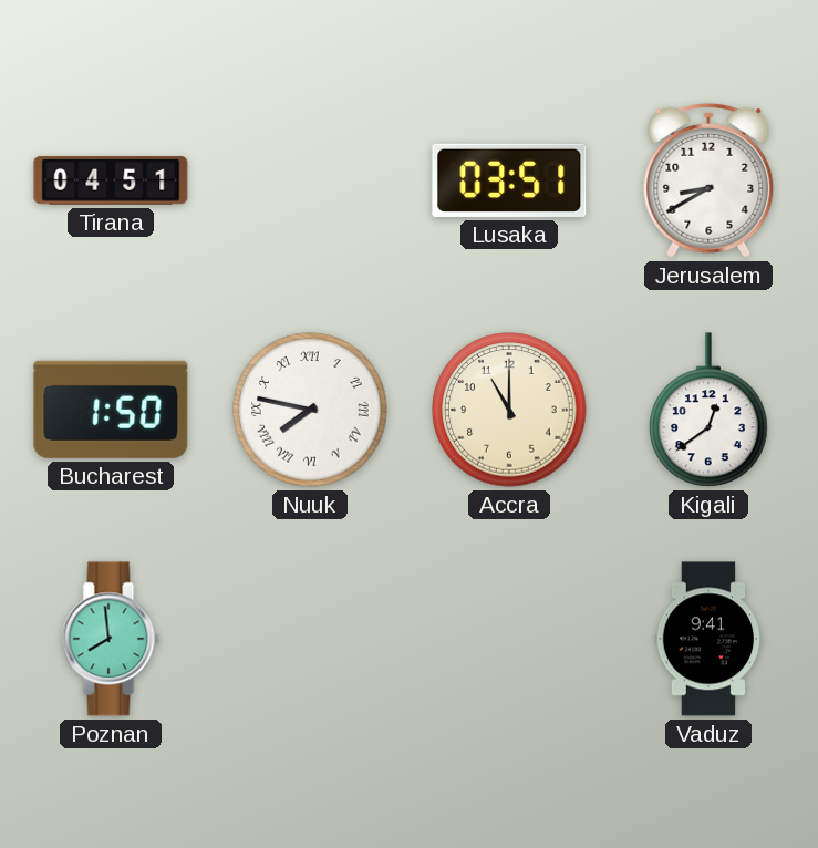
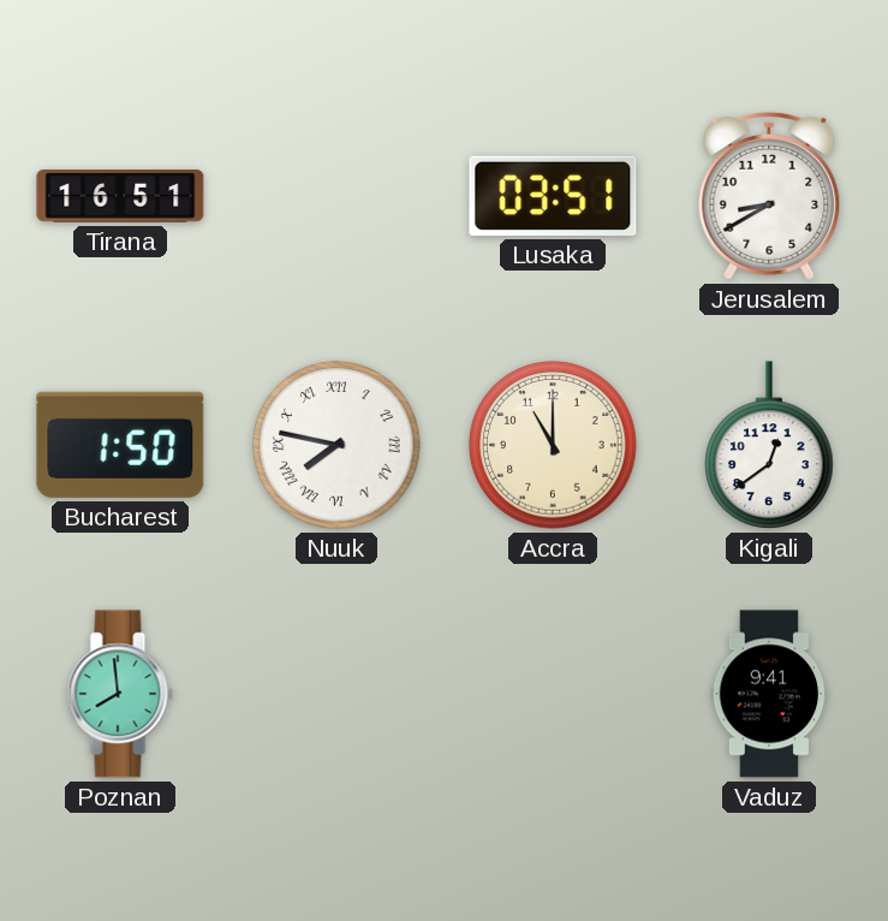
Tirana: 04:51 -> 16:51
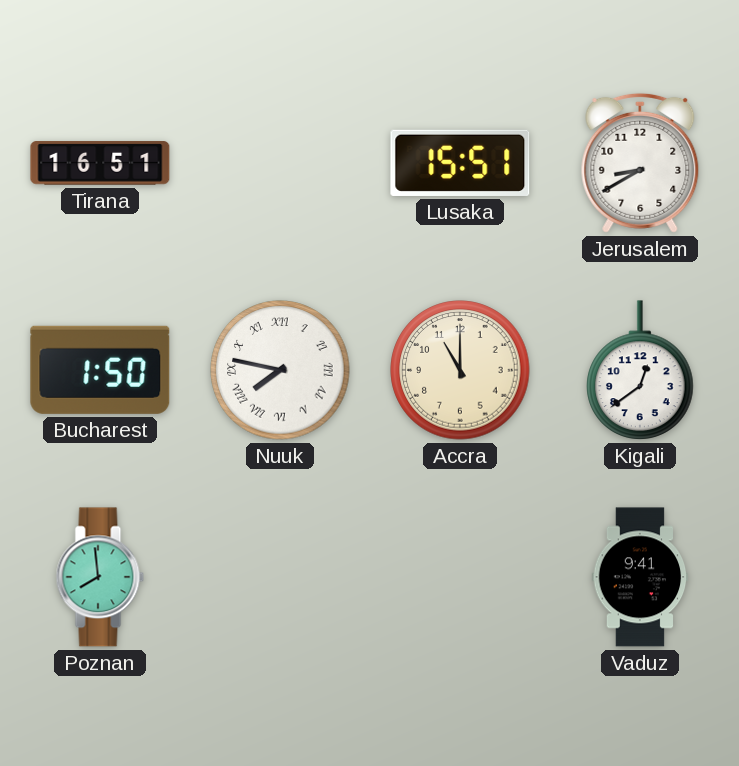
Lusaka: 03:51 -> 15:51
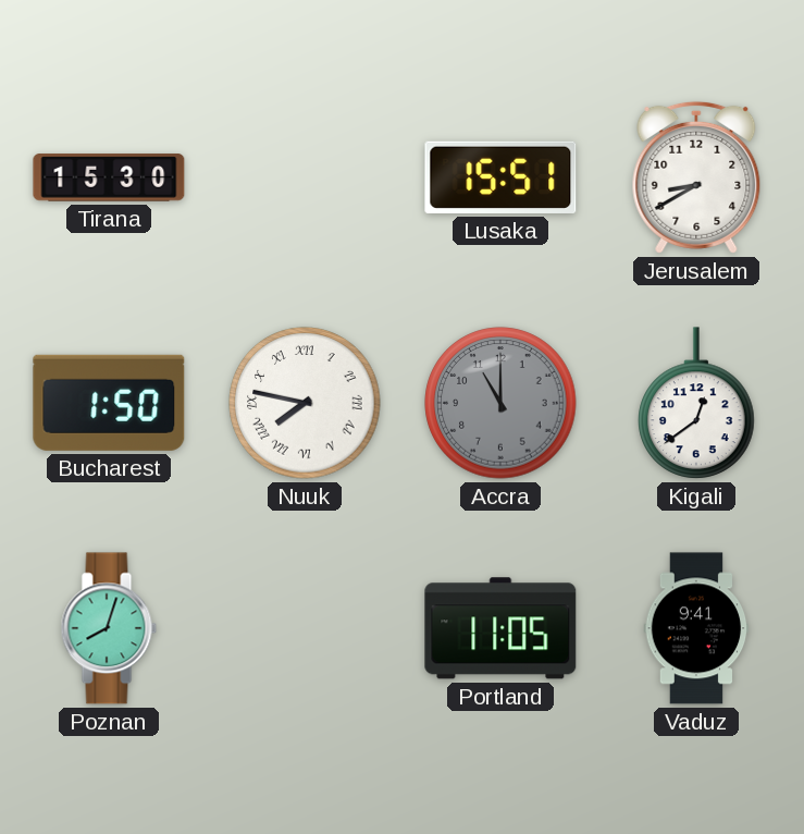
Tirana: 16:51 -> 15:30
Accra dial: cream -> grey
Poznan: 7:59 -> 8:03
Portland: none -> 11:05
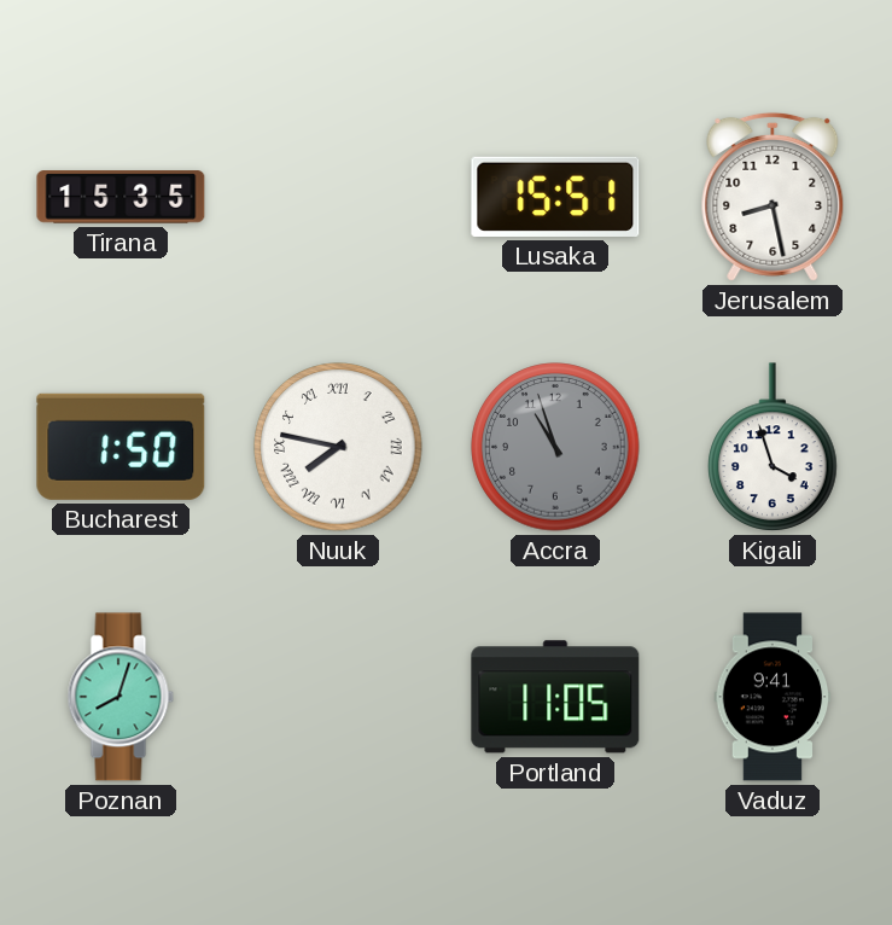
Tirana: 15:30 -> 15:35
Jerusalem: 8:40 -> 8:28
Accra: 11:00 -> 10:57
Kigali: 12:39 -> 3:57
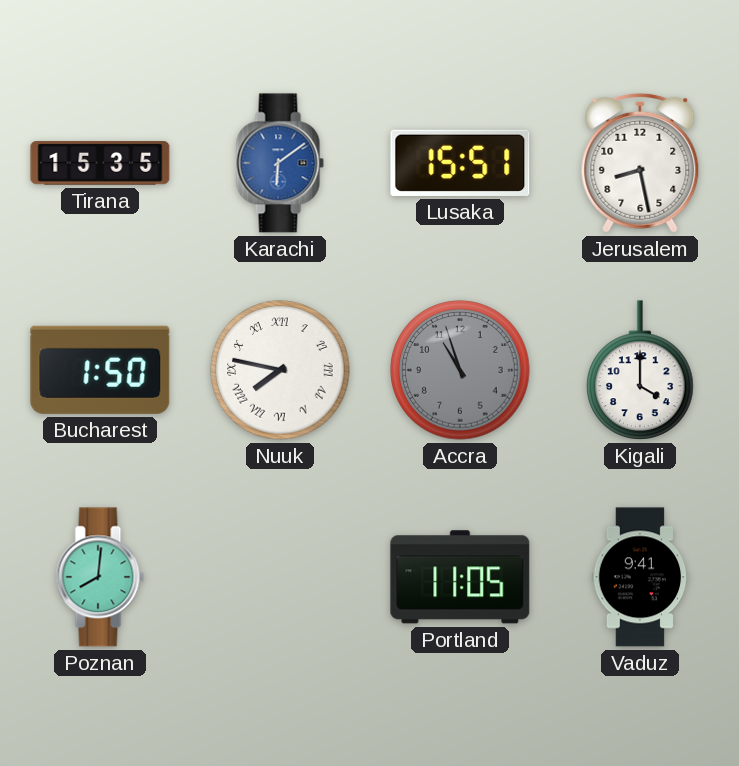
Karachi: none -> 6:09
Kigali: 3:57 -> 4:00
Poznan: 8:03 -> 8:01
